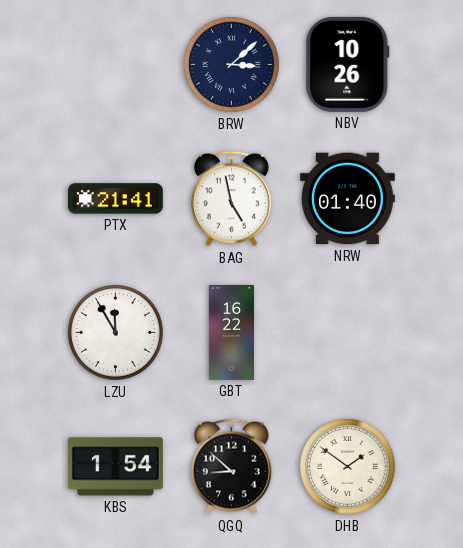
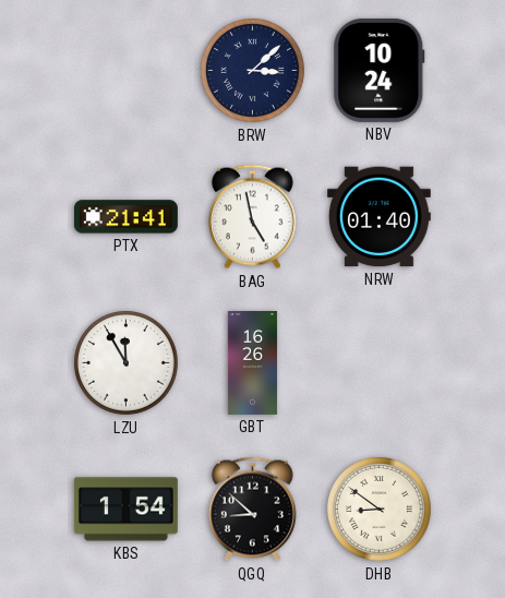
NBV: 10:26 -> 10:24
GBT: 16:22 -> 16:26
DHB: 1:51 -> 8:51
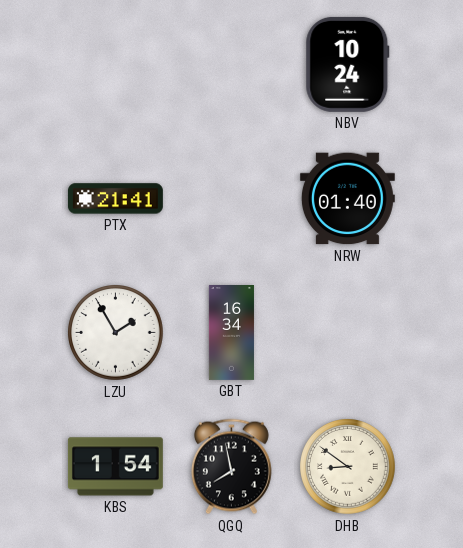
BRW: 3:08 -> none
BAG: 4:58 -> none
LZU: 11:55 -> 1:55
GBT: 16:26 -> 16:34
QGQ: 8:52 -> 7:58
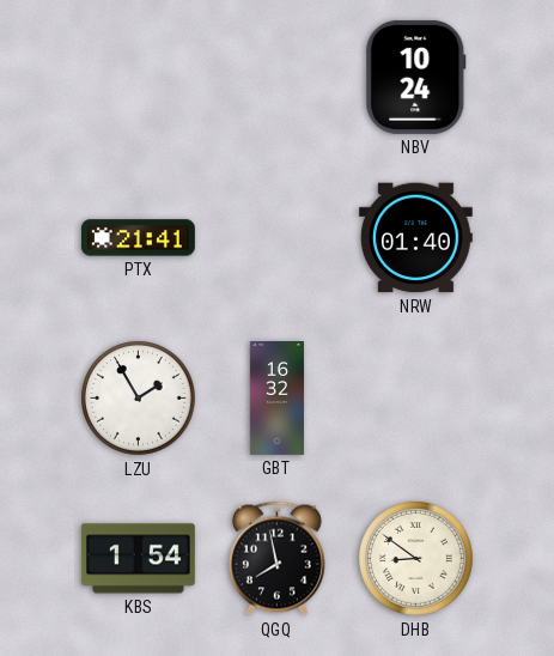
GBT: 16:34 -> 16:32
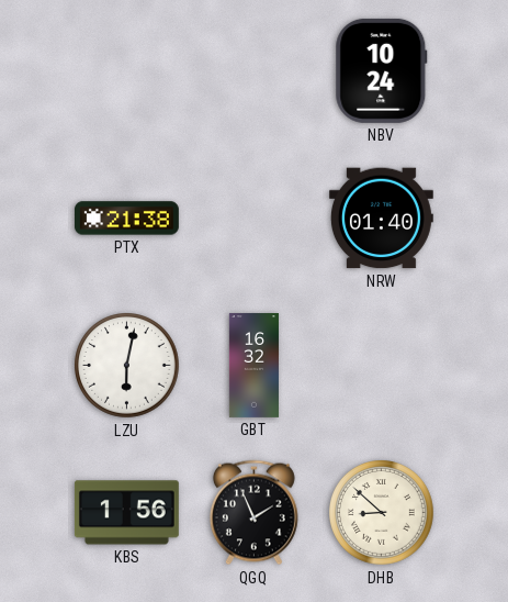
PTX: 21:41 -> 21:38
LZU: 1:55 -> 6:02
KBS: 1:54 -> 1:56
QGQ: 7:58 -> 1:56
DHB: 8:51 -> 8:52
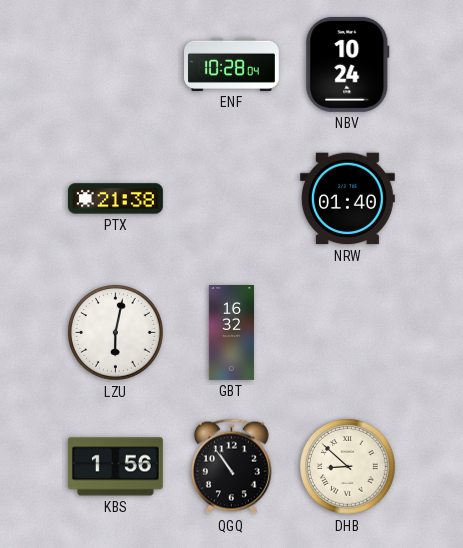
ENF: none -> 10:28
QGQ: 1:56 -> 10:54
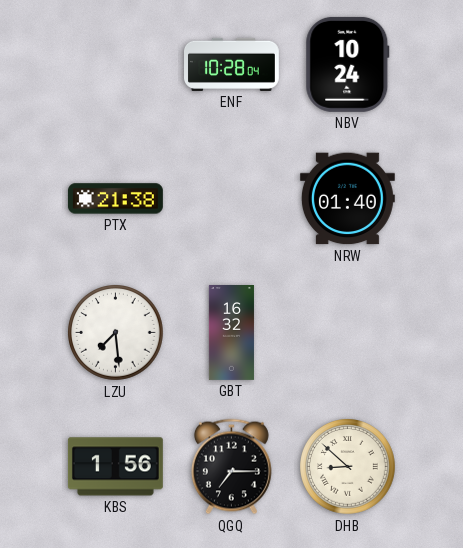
LZU: 6:02 -> 7:29
QGQ: 10:54 -> 7:15
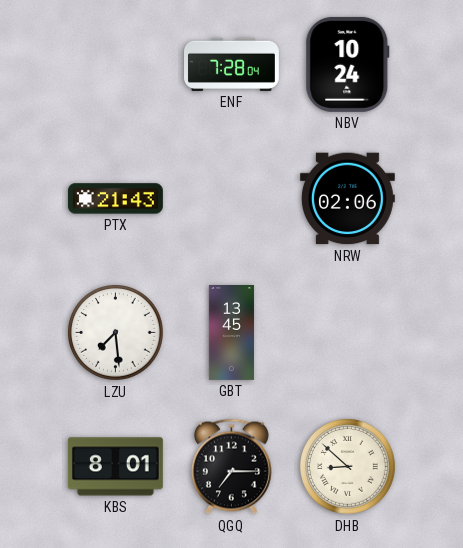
ENF: 10:28 -> 7:28
PTX: 21:38 -> 21:43
NRW: 01:40 -> 02:06
GBT: 16:32 -> 13:45
KBS: 1:56 -> 8:01
